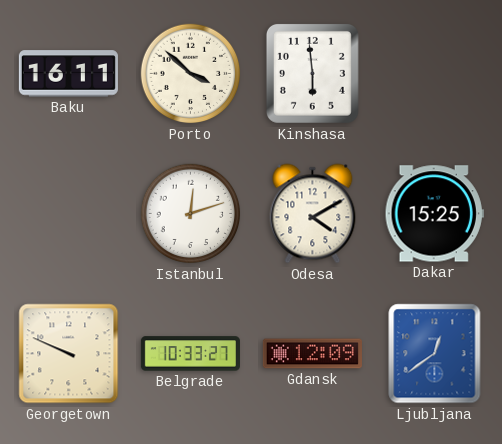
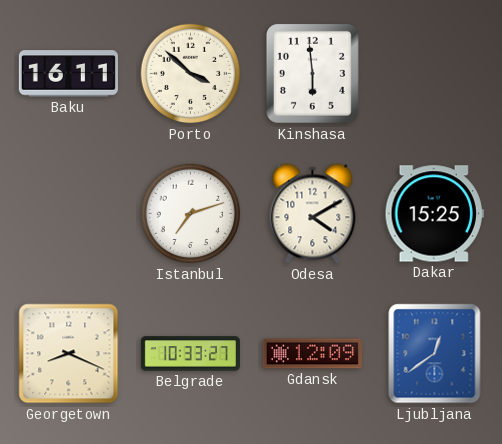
Istanbul: 12:12 -> 7:12
Georgetown: 9:49 -> 8:19
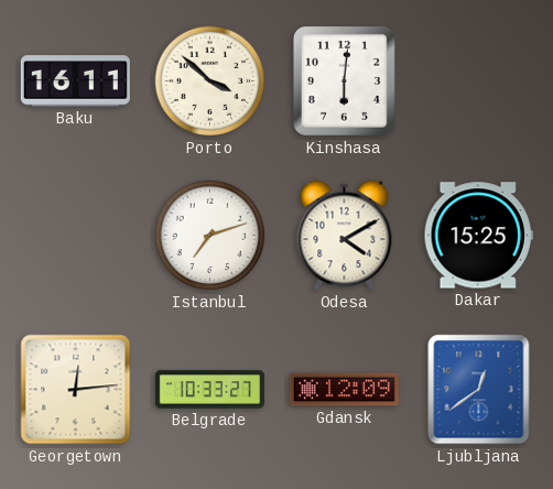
Kinshasa: 5:59 -> 6:01
Georgetown: 8:19 -> 12:14
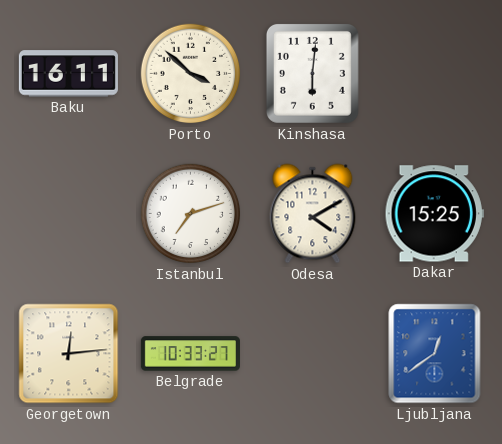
Gdansk: 12:09 -> none
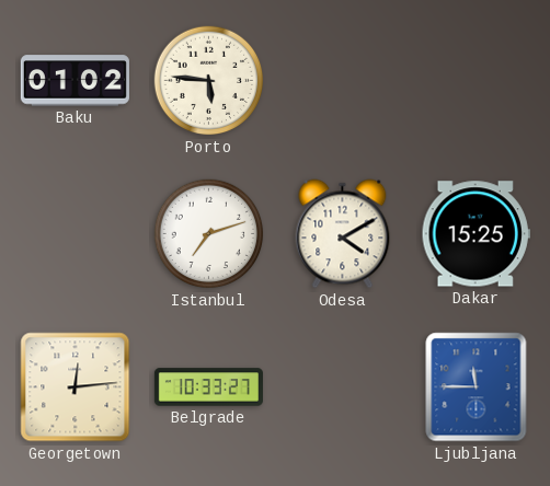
Baku: 16:11 -> 01:02
Porto: 3:52 -> 5:46
Kinshasa: 6:01 -> none
Ljubljana: 12:39 -> 11:45
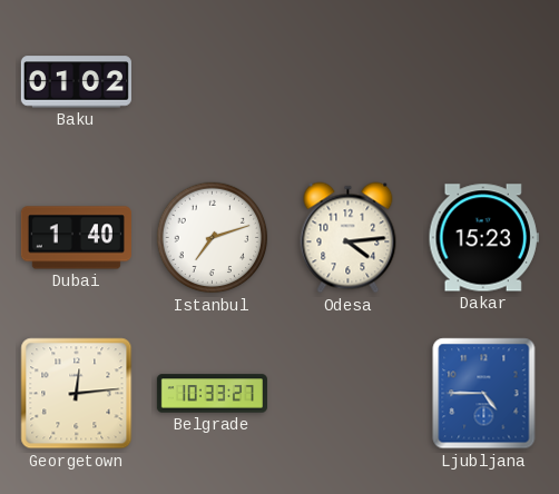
Porto: 5:46 -> none
Dubai: none -> 1:40
Odesa: 4:10 -> 4:14
Dakar: 15:25 -> 15:23
Ljubljana: 11:45 -> 4:45
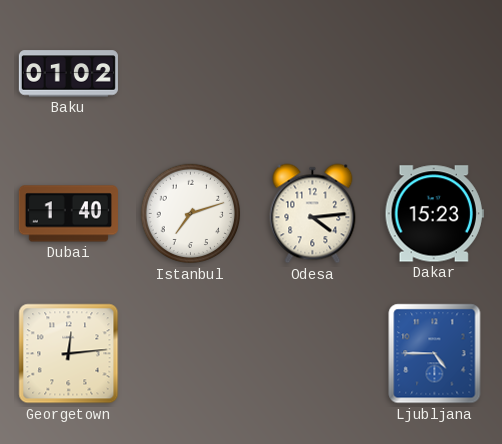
Belgrade: 10:33 -> none
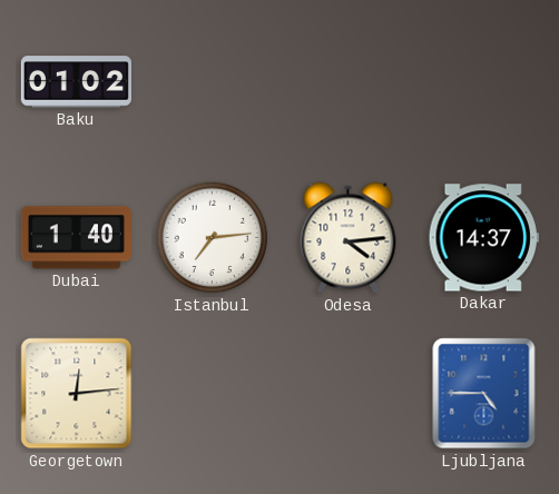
Istanbul: 7:12 -> 7:14
Dakar: 15:23 -> 14:37
